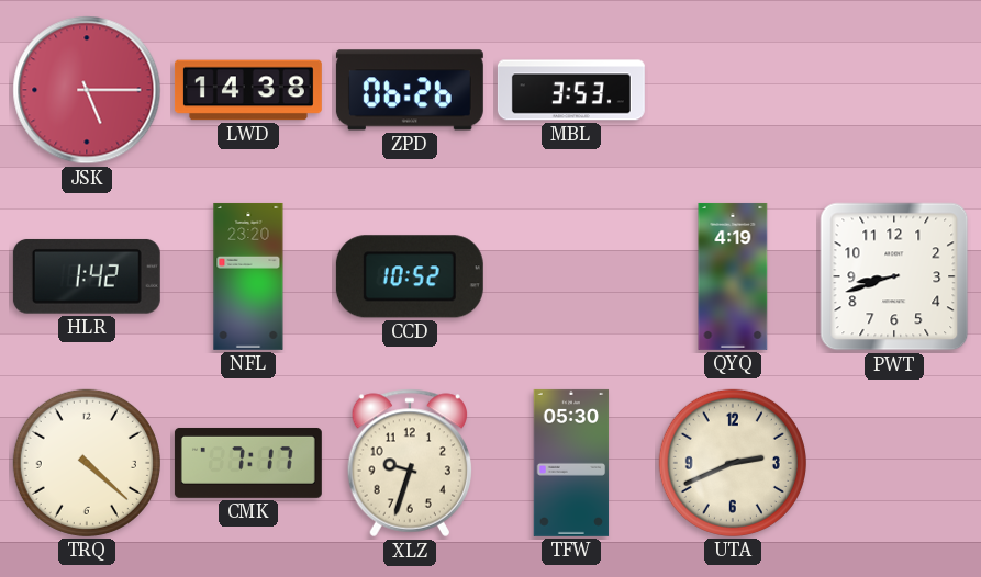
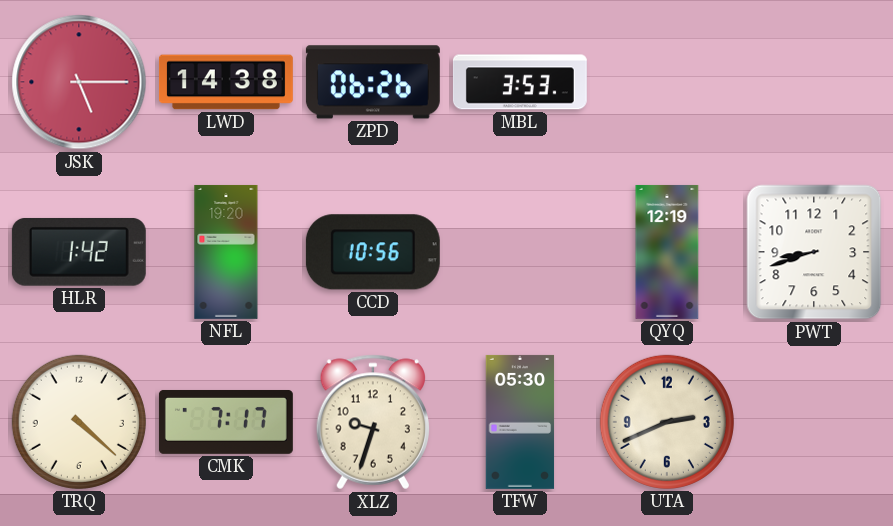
NFL: 23:20 -> 19:20
CCD: 10:52 -> 10:56
QYQ: 4:19 -> 12:19
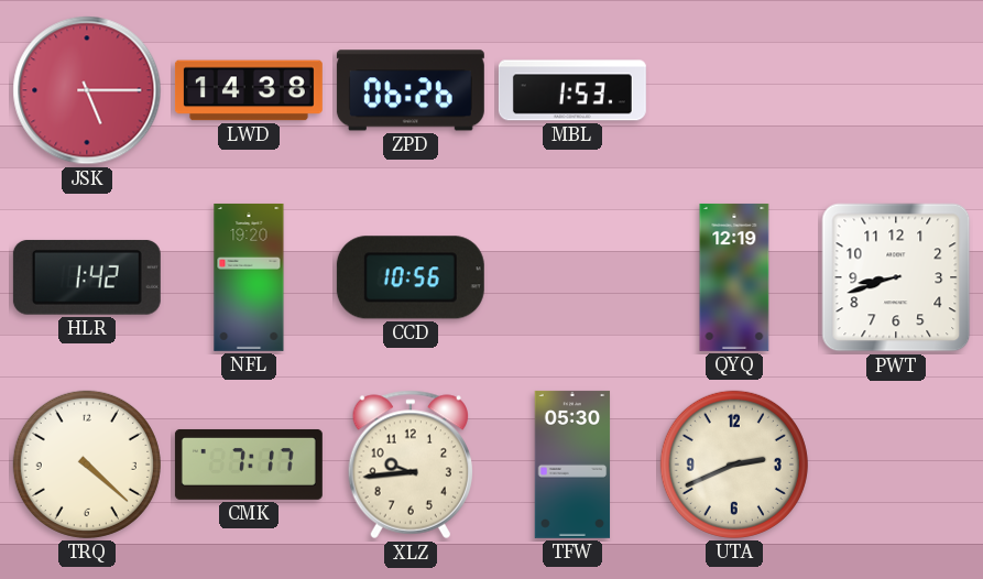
MBL: 3:53 -> 1:53
XLZ: 9:33 -> 9:44
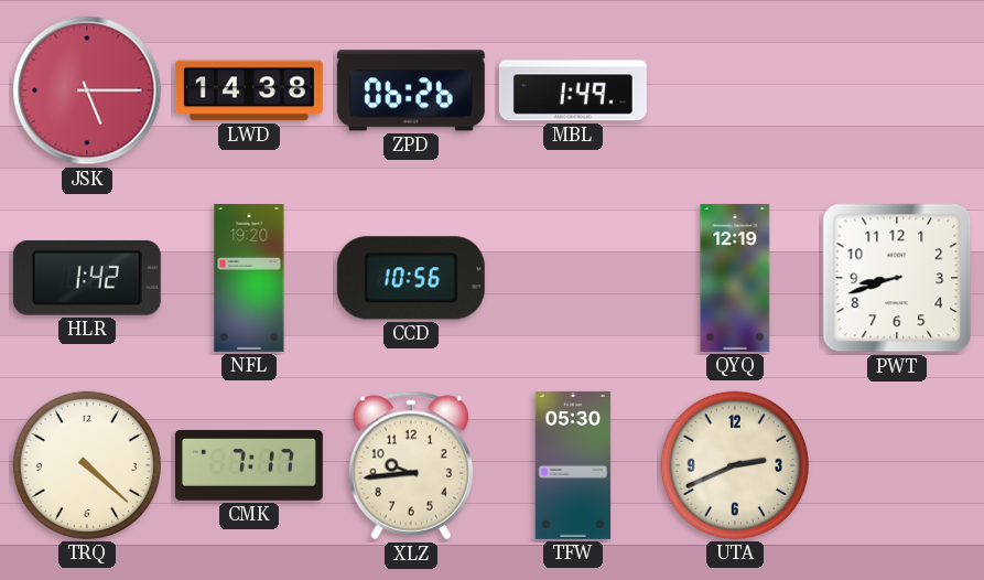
MBL: 1:53 -> 1:49
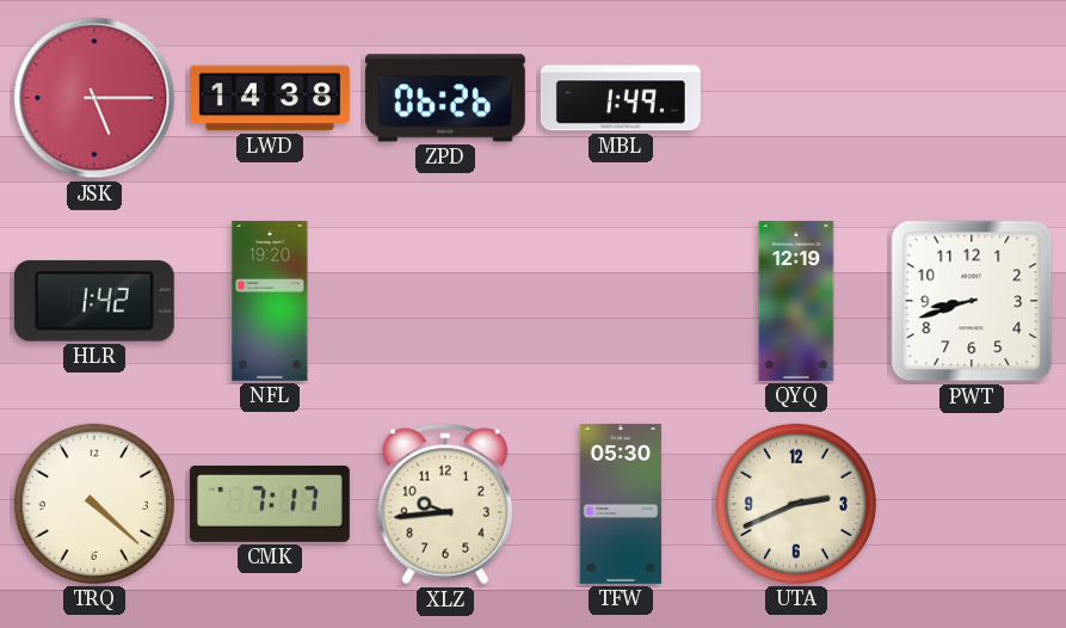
CCD: 10:56 -> none
